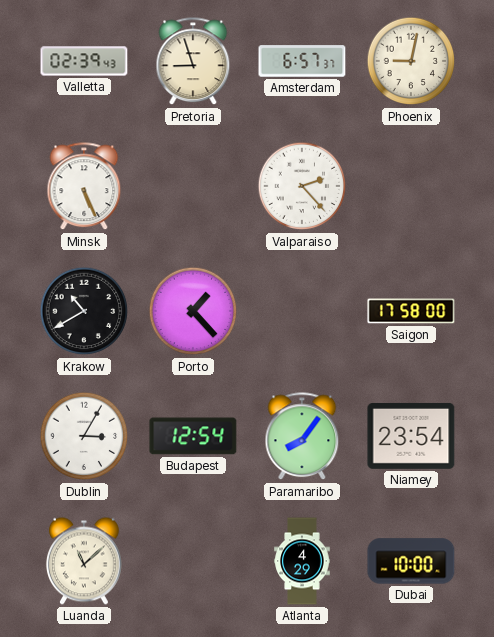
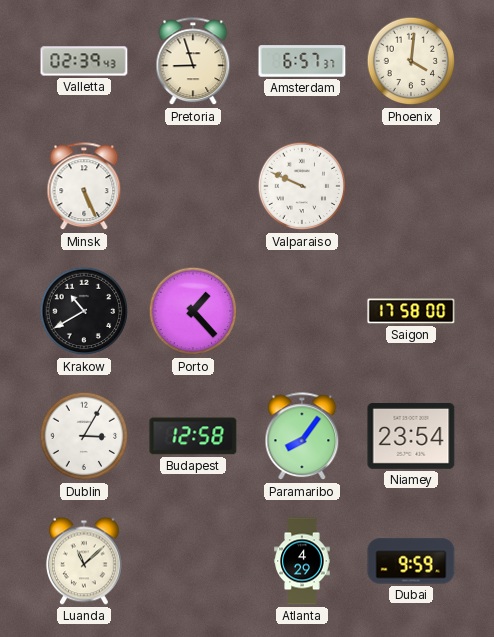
Phoenix: 9:02 -> 4:01
Valparaiso: 2:23 -> 9:49
Budapest: 12:54 -> 12:58
Dubai: 10:00 -> 9:59
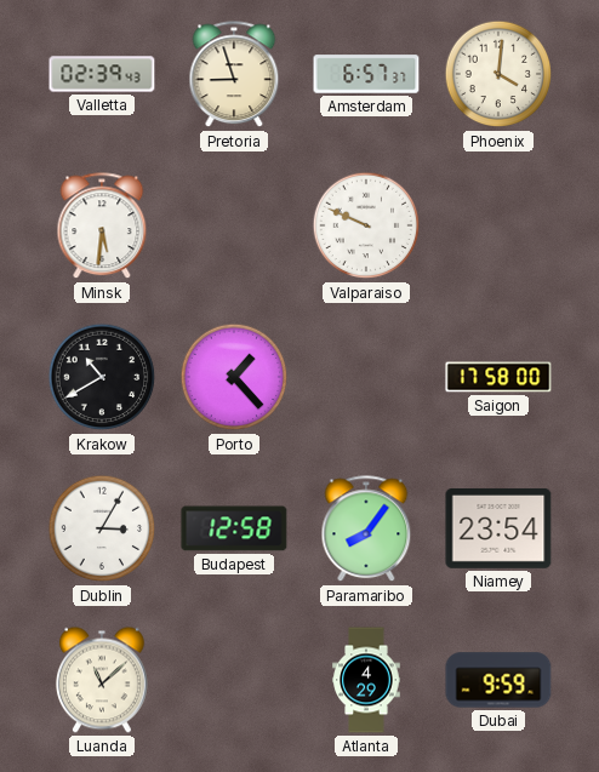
Minsk: 5:26 -> 5:31
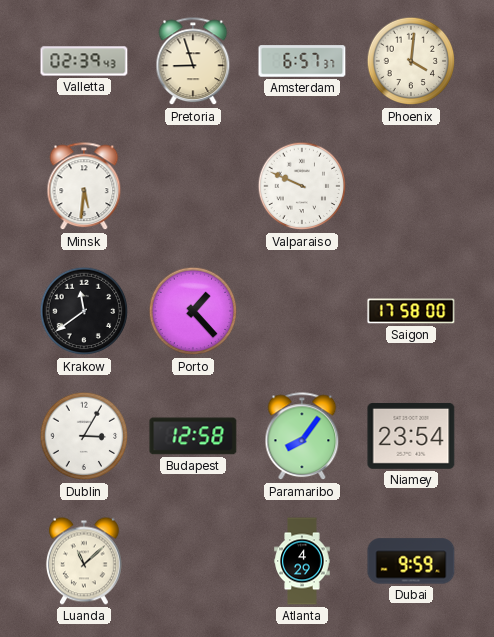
Krakow: 10:40 -> 11:39
